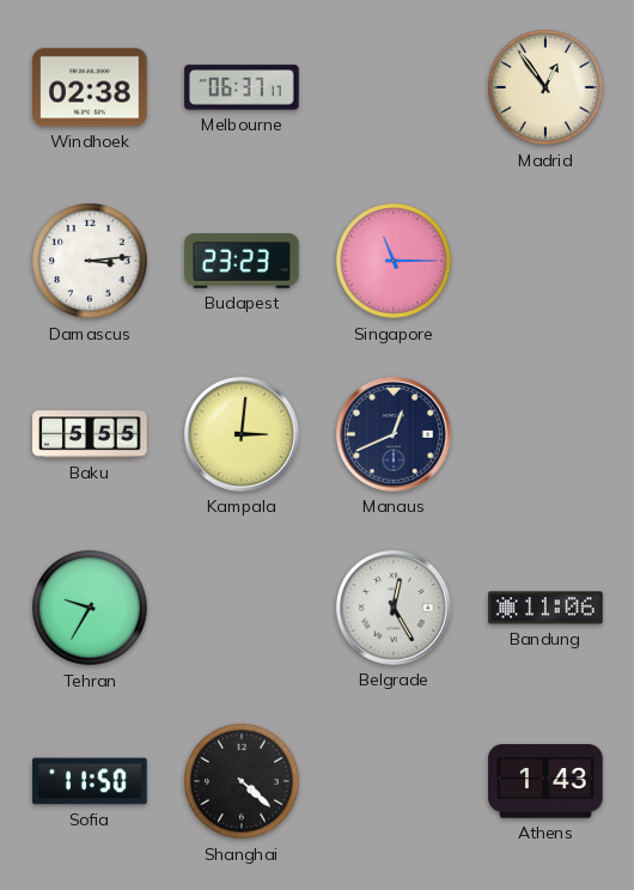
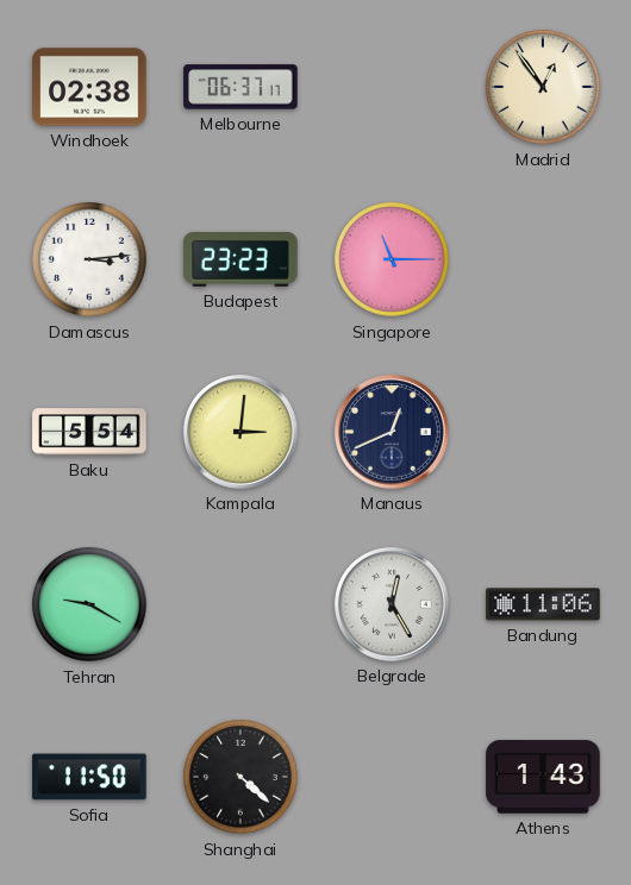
Baku: 5:55 -> 5:54
Tehran: 9:35 -> 9:20
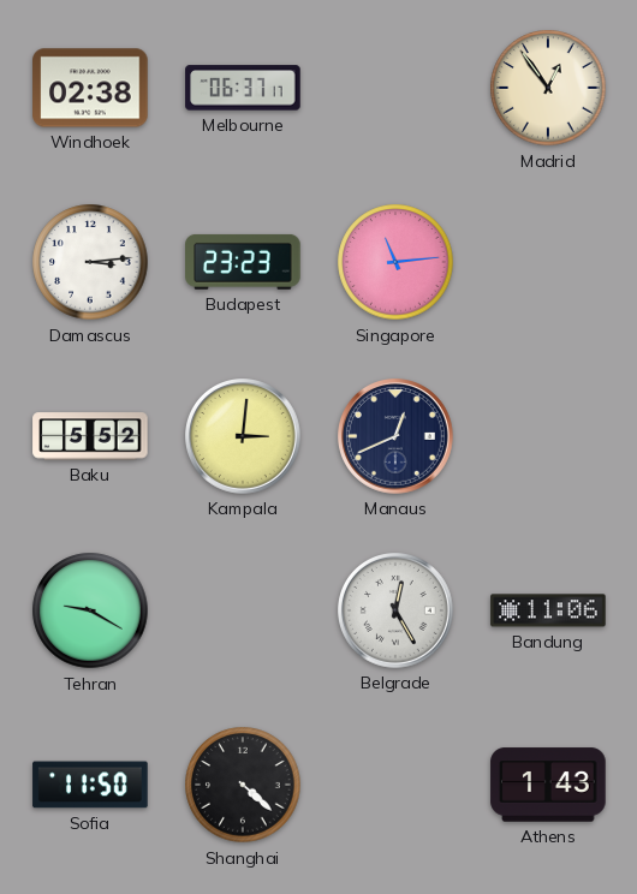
Singapore: 11:15 -> 11:14
Baku: 5:54 -> 5:52
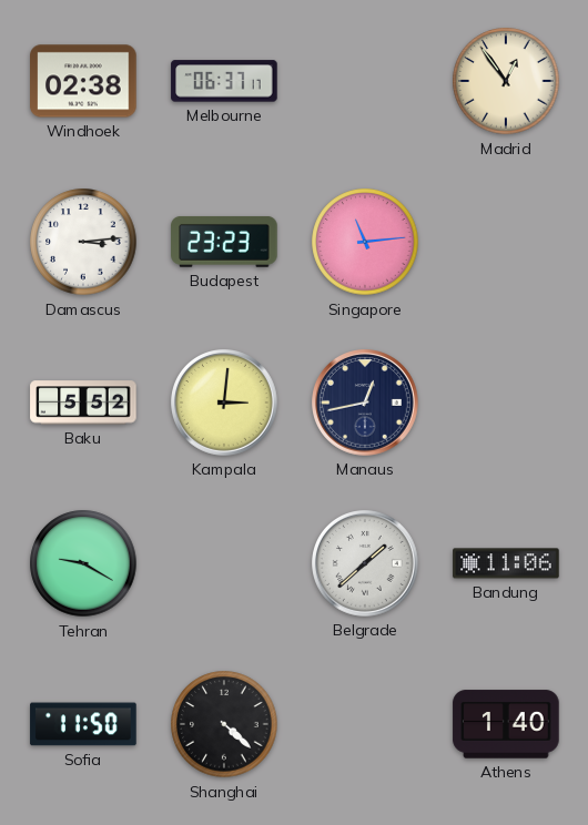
Manaus: 12:41 -> 12:43
Belgrade: 12:25 -> 1:38
Athens: 1:43 -> 1:40
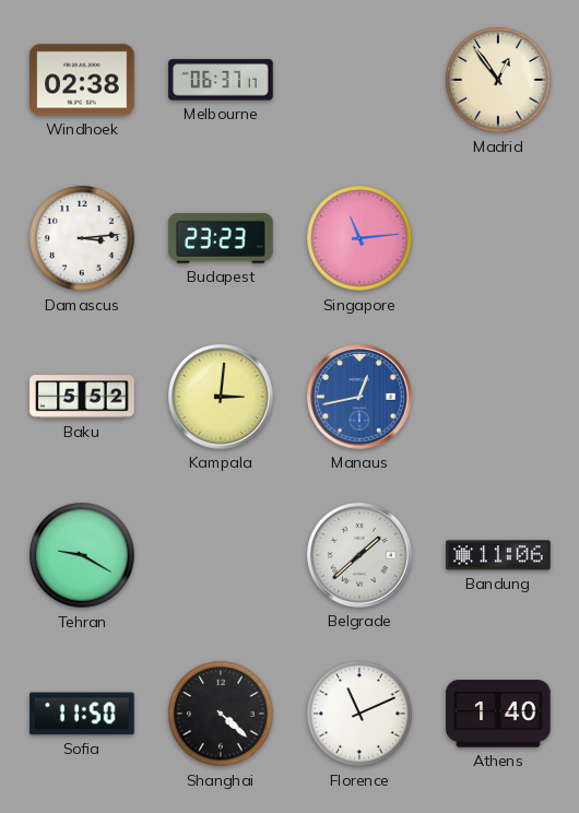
Manaus dial: navy -> blue
Florence: none -> 11:11
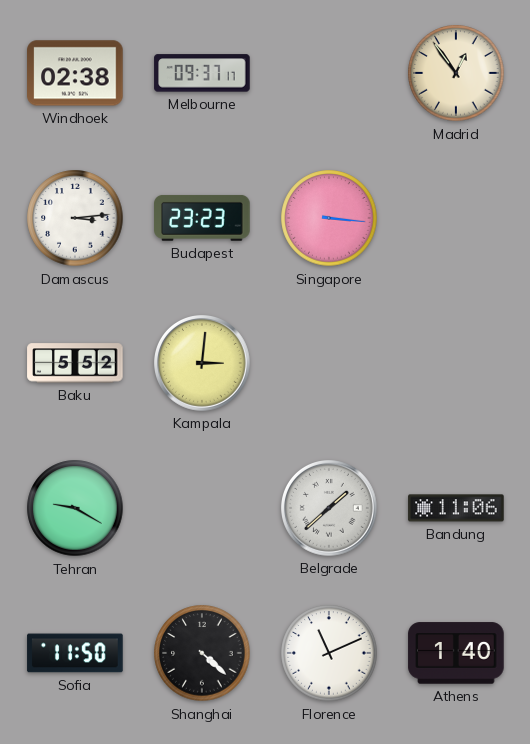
Melbourne: 06:37 -> 09:37
Singapore: 11:14 -> 3:16
Manaus: 12:43 -> none
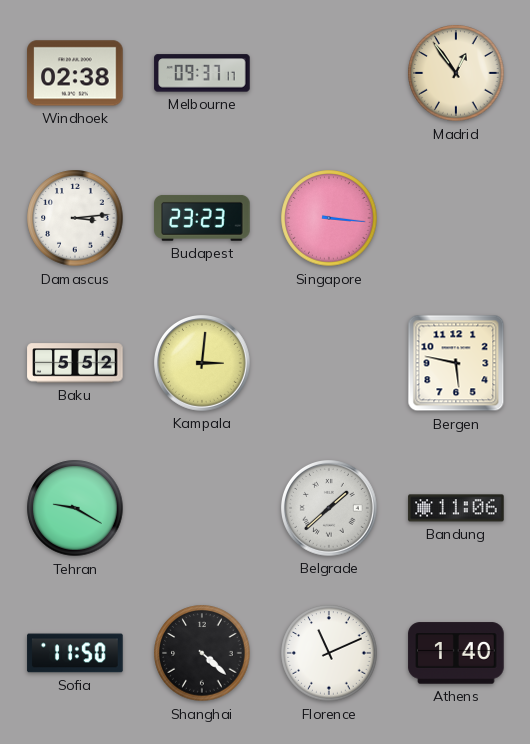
Bergen: none -> 5:47
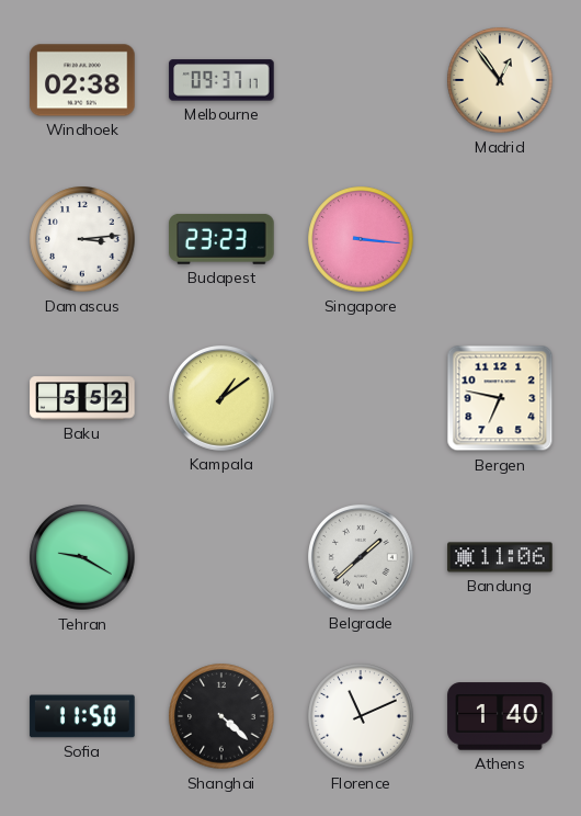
Kampala: 3:01 -> 1:09
Bergen: 5:47 -> 6:47
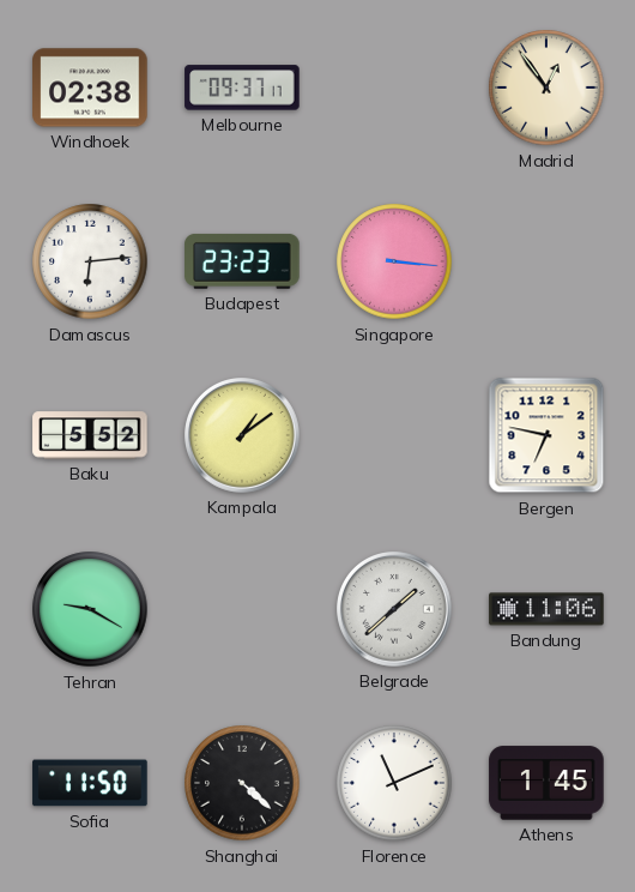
Damascus: 3:14 -> 6:14
Athens: 1:40 -> 1:45
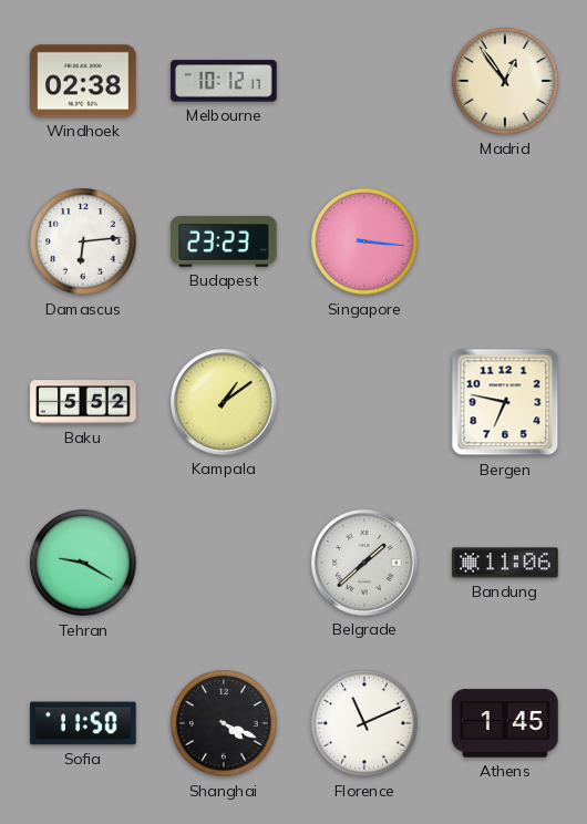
Melbourne: 09:37 -> 10:12
Shanghai: 4:22 -> 4:19
